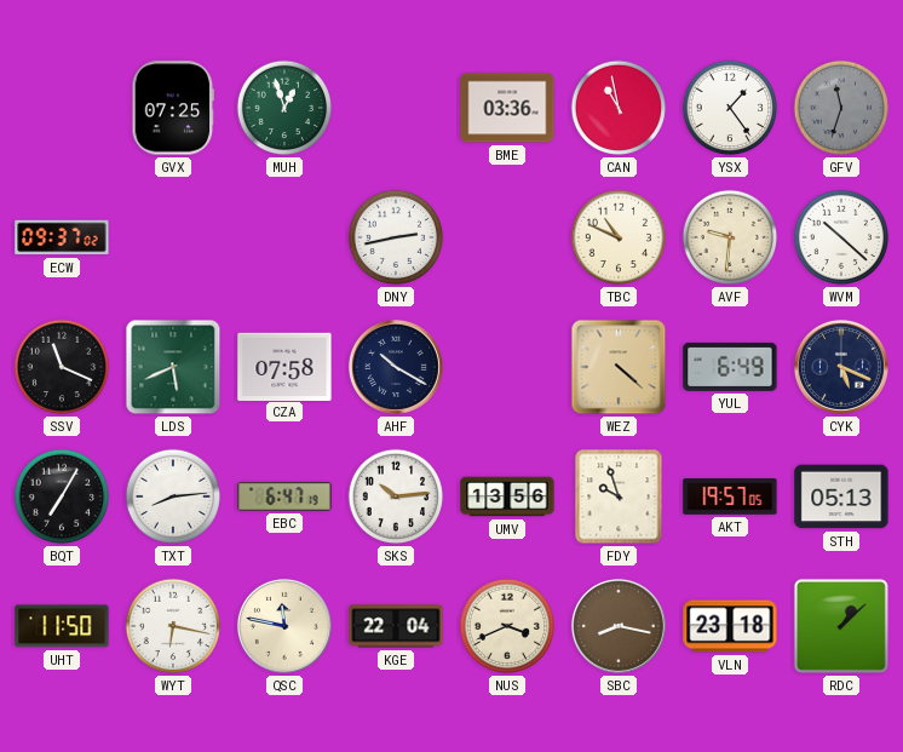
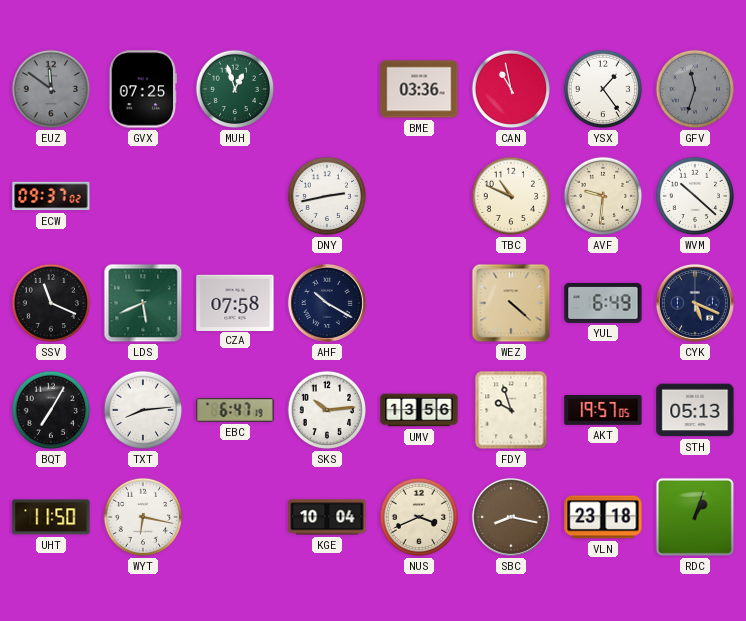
EUZ: none -> 11:51
QSC: 11:47 -> none
KGE: 22:04 -> 10:04
RDC: 1:08 -> 1:03
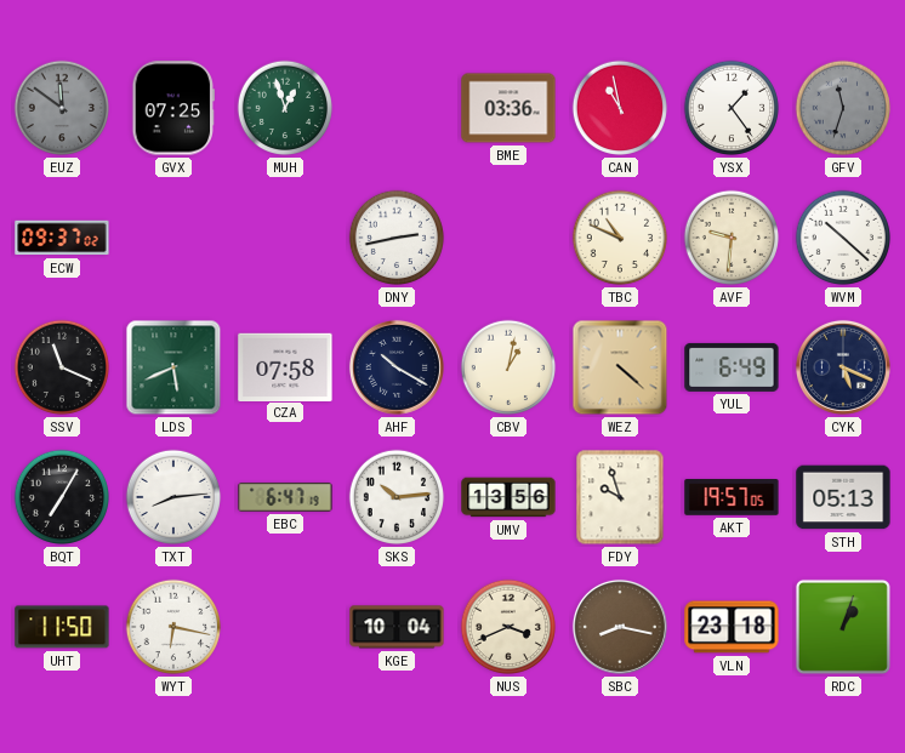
CBV: none -> 1:02
